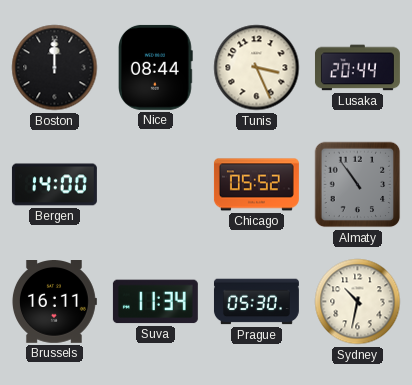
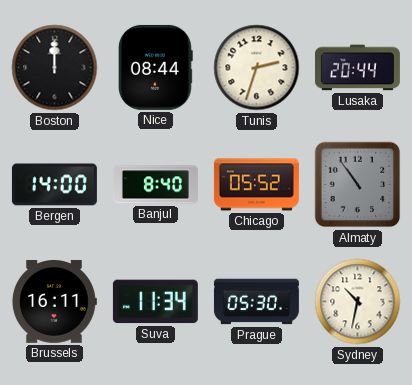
Tunis: 3:26 -> 2:33
Banjul: none -> 8:40
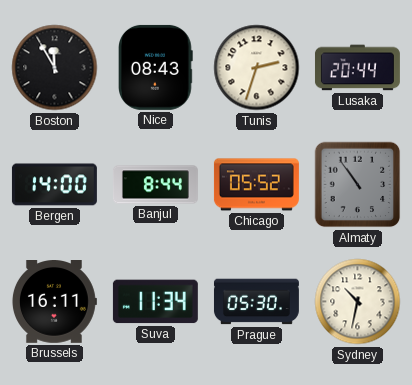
Boston: 12:00 -> 11:55
Nice: 08:44 -> 08:43
Banjul: 8:40 -> 8:44
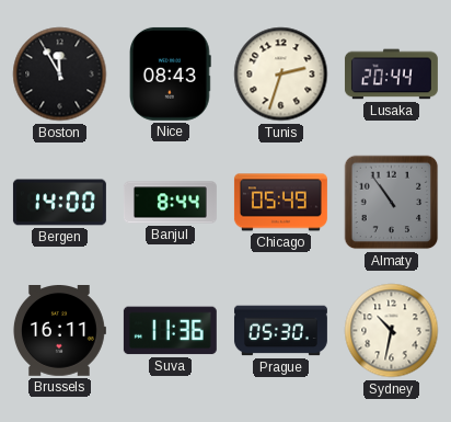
Chicago: 05:52 -> 05:49
Suva: 11:34 -> 11:36
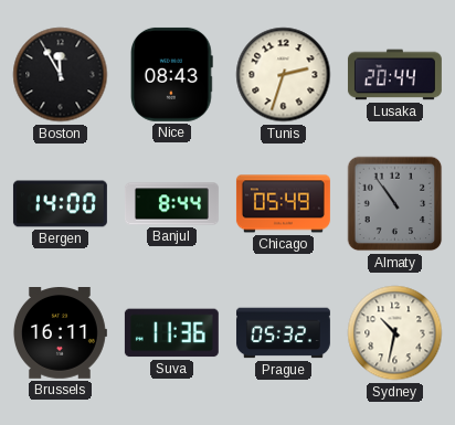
Prague: 05:30 -> 05:32
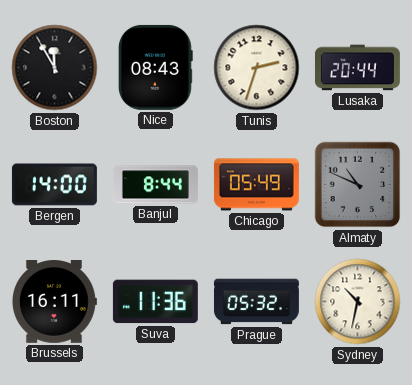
Almaty: 10:54 -> 10:49
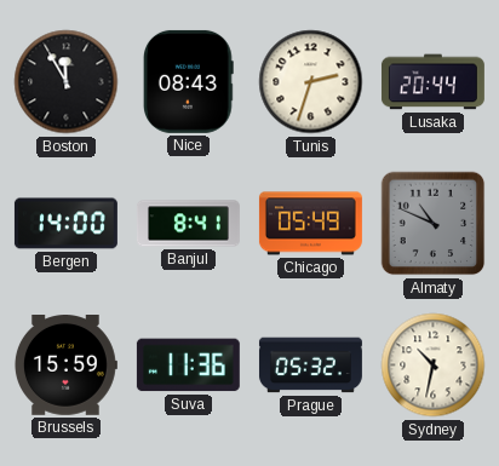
Banjul: 8:44 -> 8:41
Brussels: 16:11 -> 15:59
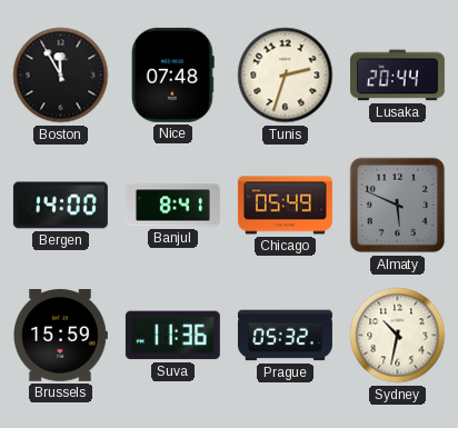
Nice: 08:43 -> 07:48
Almaty: 10:49 -> 5:49
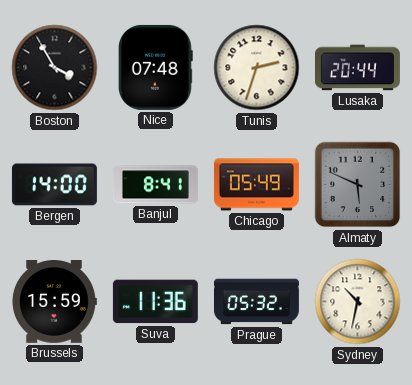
Boston: 11:55 -> 3:55
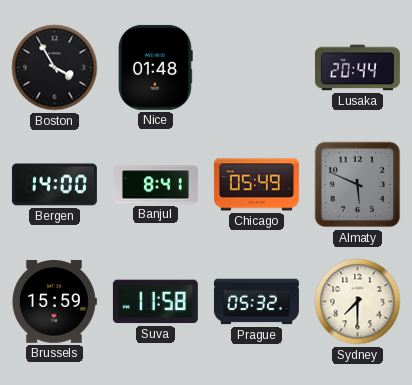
Nice: 07:48 -> 01:48
Tunis: 2:33 -> none
Suva: 11:36 -> 11:58
Sydney: 10:32 -> 7:30
